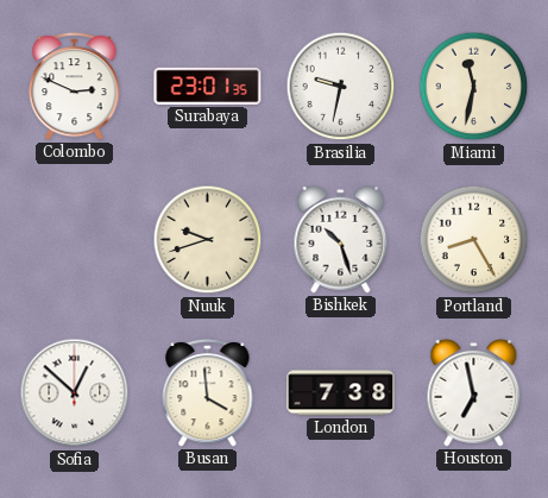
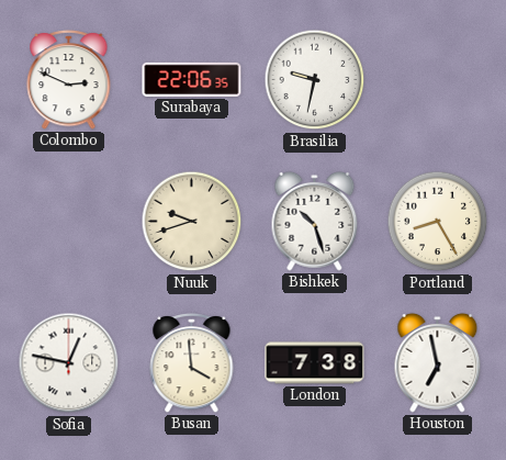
Surabaya: 23:01 -> 22:06
Miami: 11:32 -> none
Sofia: 12:52 -> 12:47
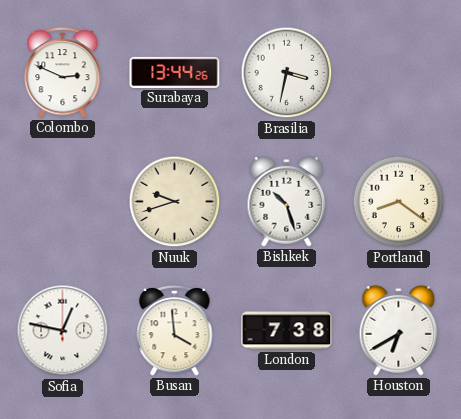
Surabaya: 22:06 -> 13:44
Brasilia: 9:32 -> 3:32
Portland: 8:25 -> 8:21
Houston: 6:58 -> 6:40
